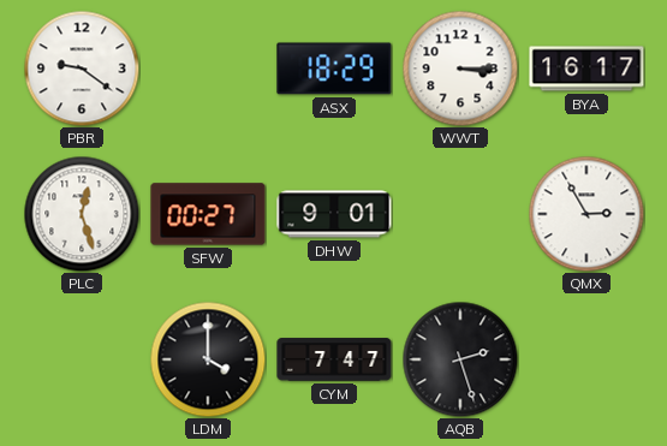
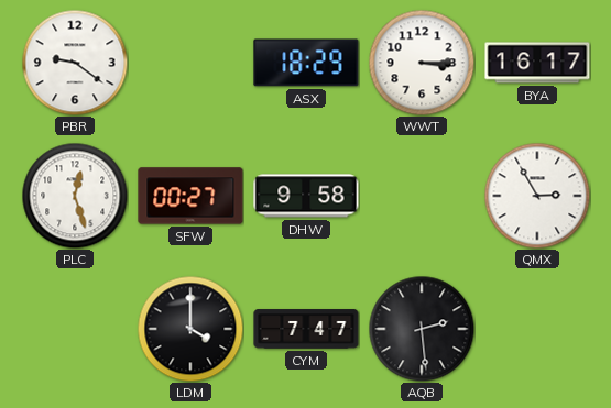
DHW: 9:01 -> 9:58
AQB: 2:27 -> 2:29
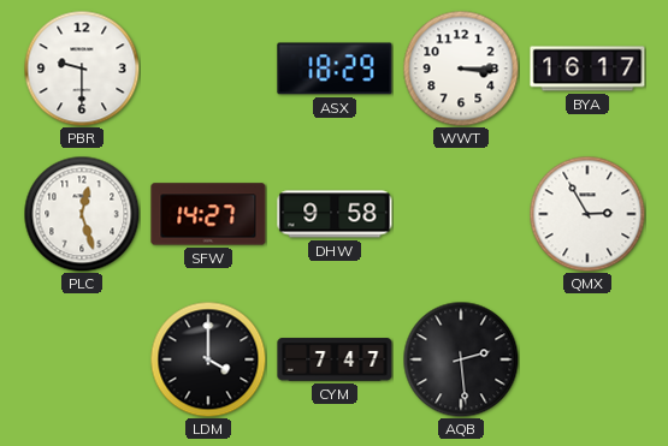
PBR: 9:21 -> 9:30
SFW: 00:27 -> 14:27
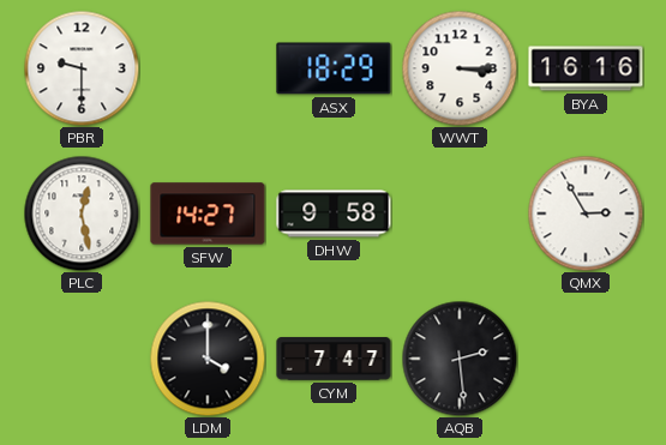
BYA: 16:17 -> 16:16
PLC: 12:27 -> 12:28
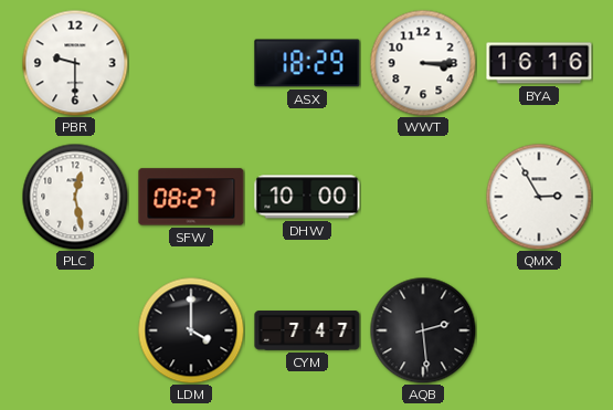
SFW: 14:27 -> 08:27
DHW: 9:58 -> 10:00
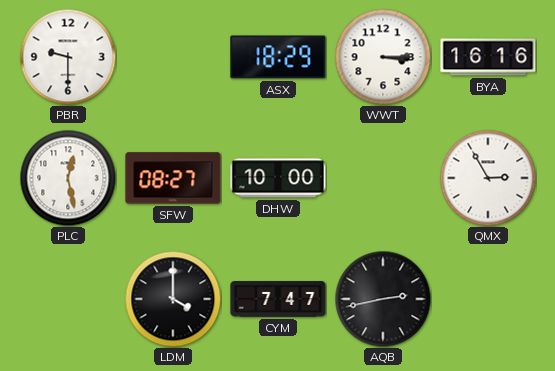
AQB: 2:29 -> 2:43
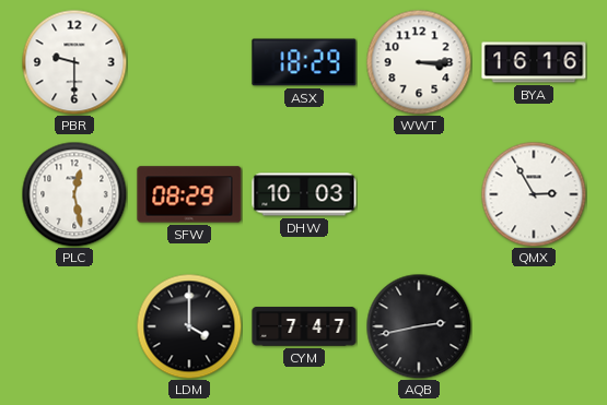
SFW: 08:27 -> 08:29
DHW: 10:00 -> 10:03
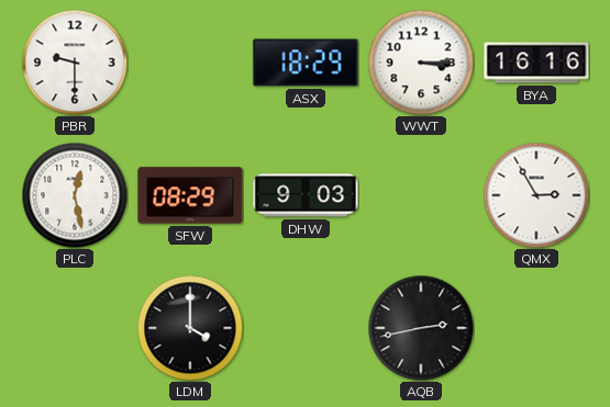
DHW: 10:03 -> 9:03
CYM: 7:47 -> none
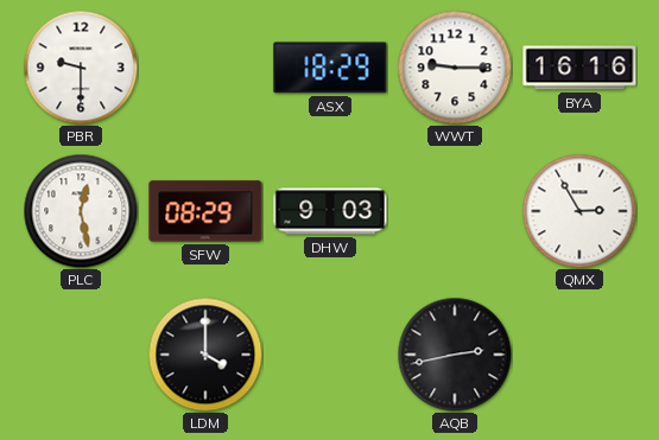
WWT: 3:15 -> 9:15
